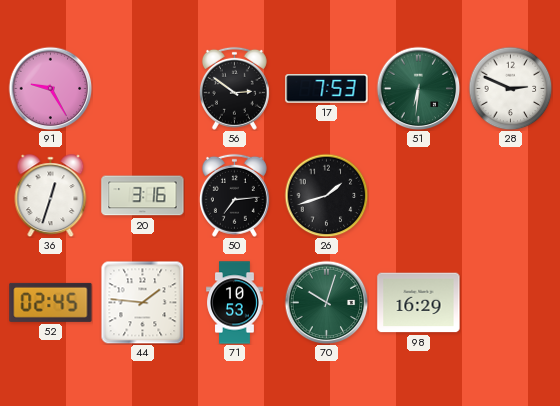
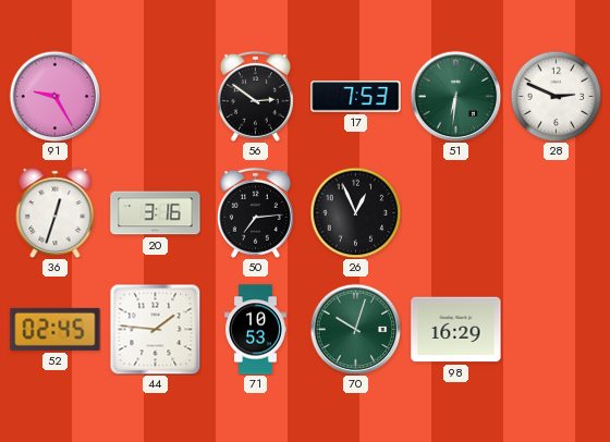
26: 1:42 -> 12:56
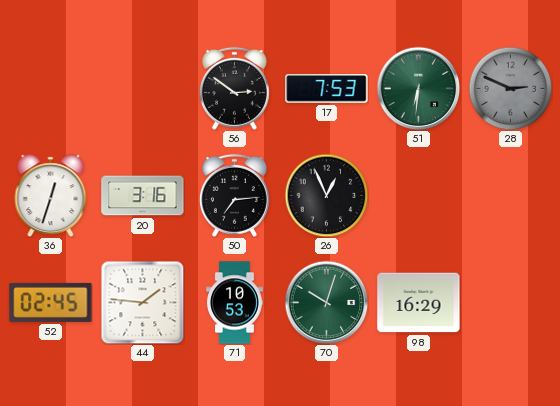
91: 9:25 -> none
28 dial: white -> grey
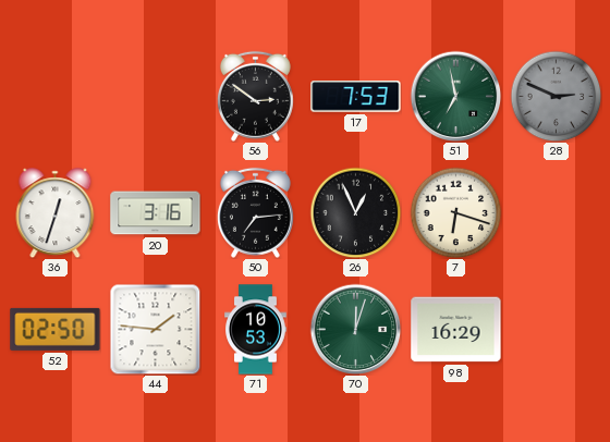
51: 6:31 -> 6:58
7: none -> 6:18
52: 02:45 -> 02:50
70: 10:03 -> 12:03
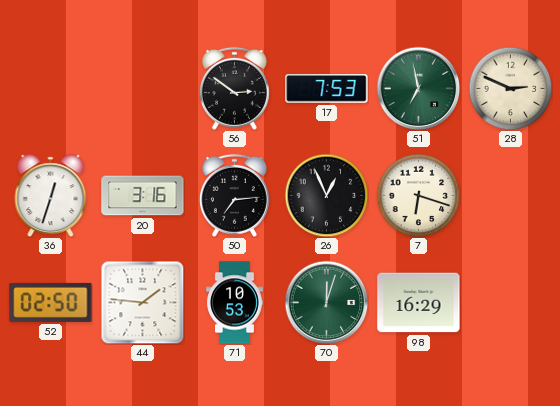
28 dial: grey -> cream
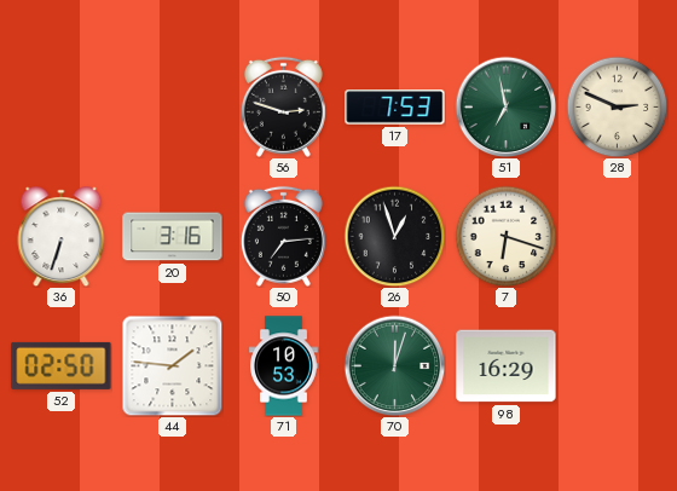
56: 2:51 -> 2:48
36: 12:33 -> 6:33
26: 12:56 -> 12:57
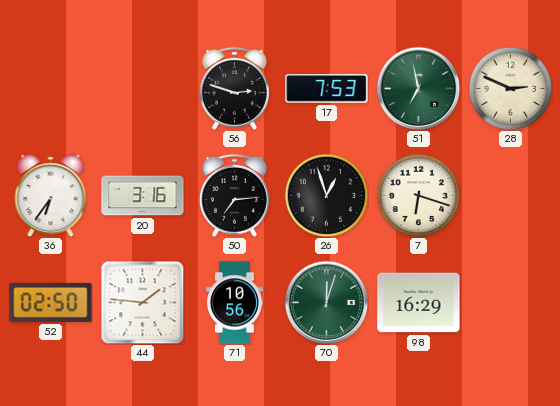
36: 6:33 -> 6:36
71: 10:53 -> 10:56
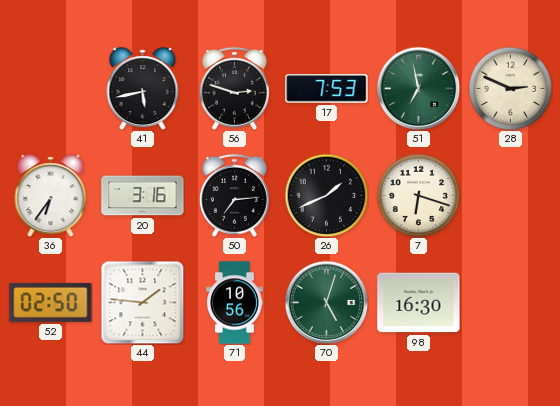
41: none -> 5:43
26: 12:57 -> 1:41
70: 12:03 -> 5:03
98: 16:29 -> 16:30
